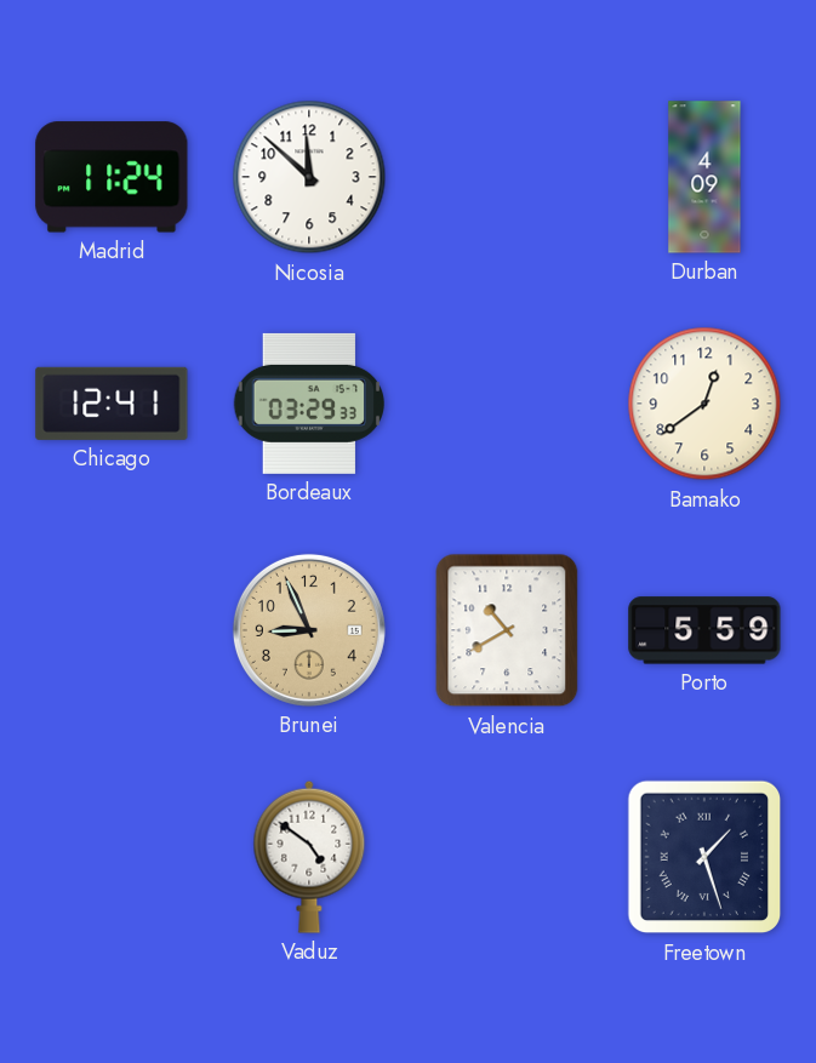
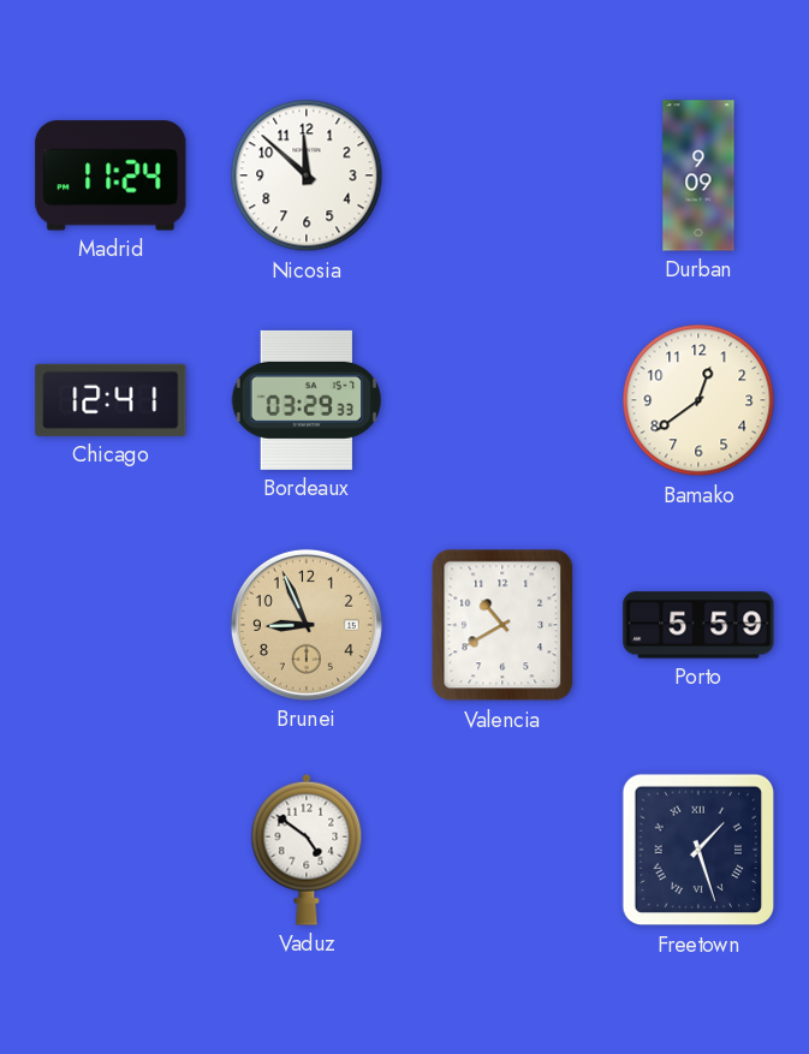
Durban: 4:09 -> 9:09
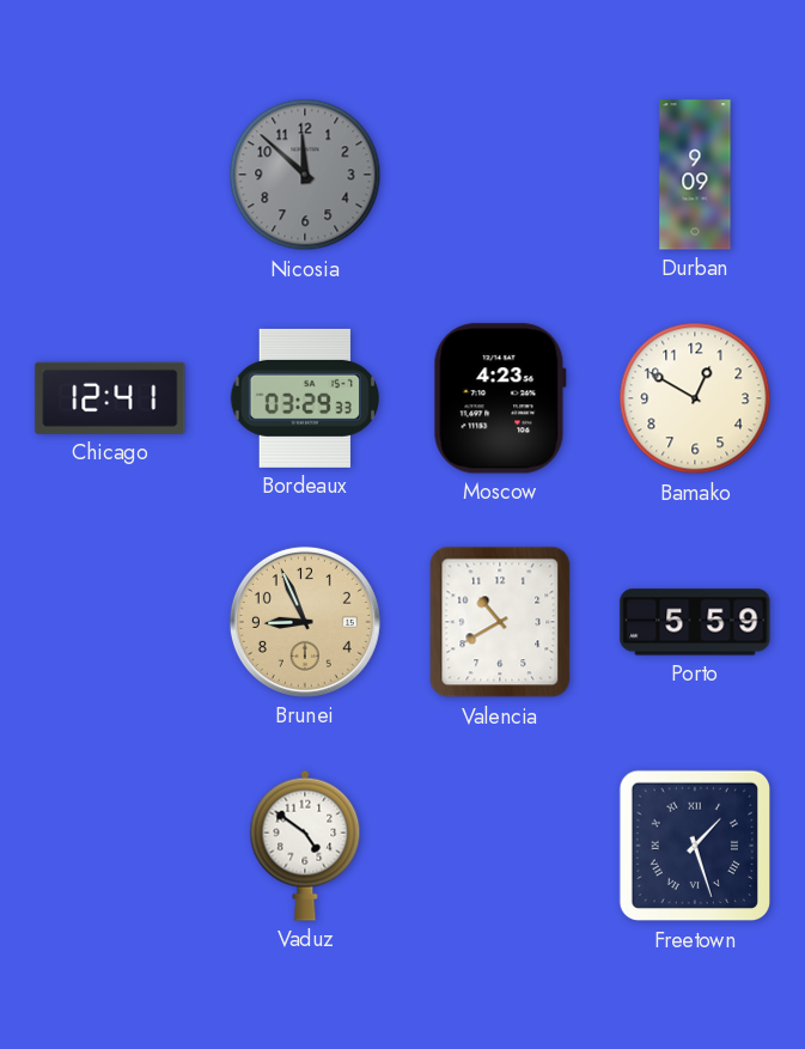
Madrid: 11:24 -> none
Nicosia dial: white -> grey
Moscow: none -> 4:23
Bamako: 12:39 -> 12:50
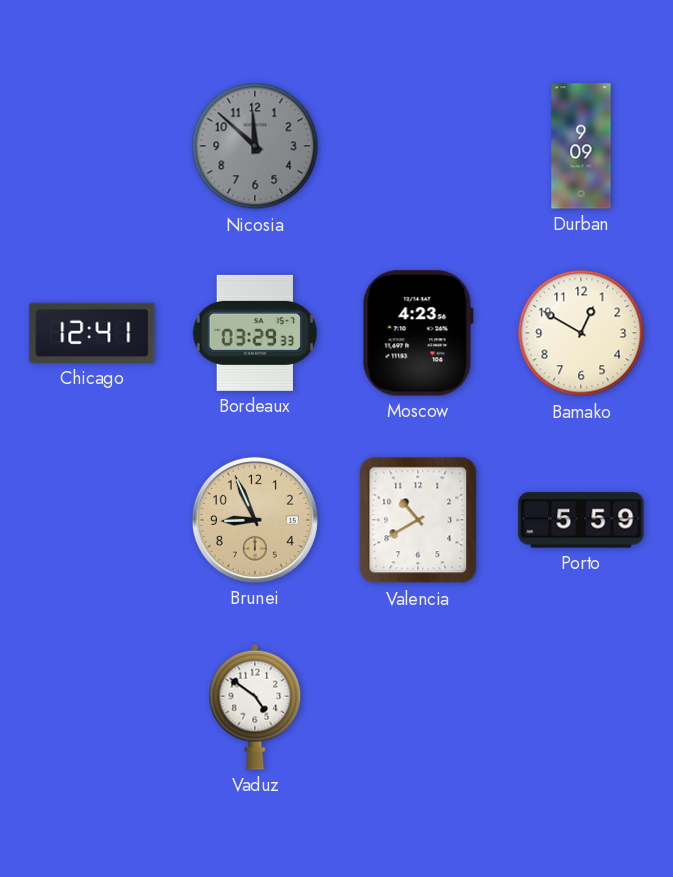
Freetown: 1:27 -> none
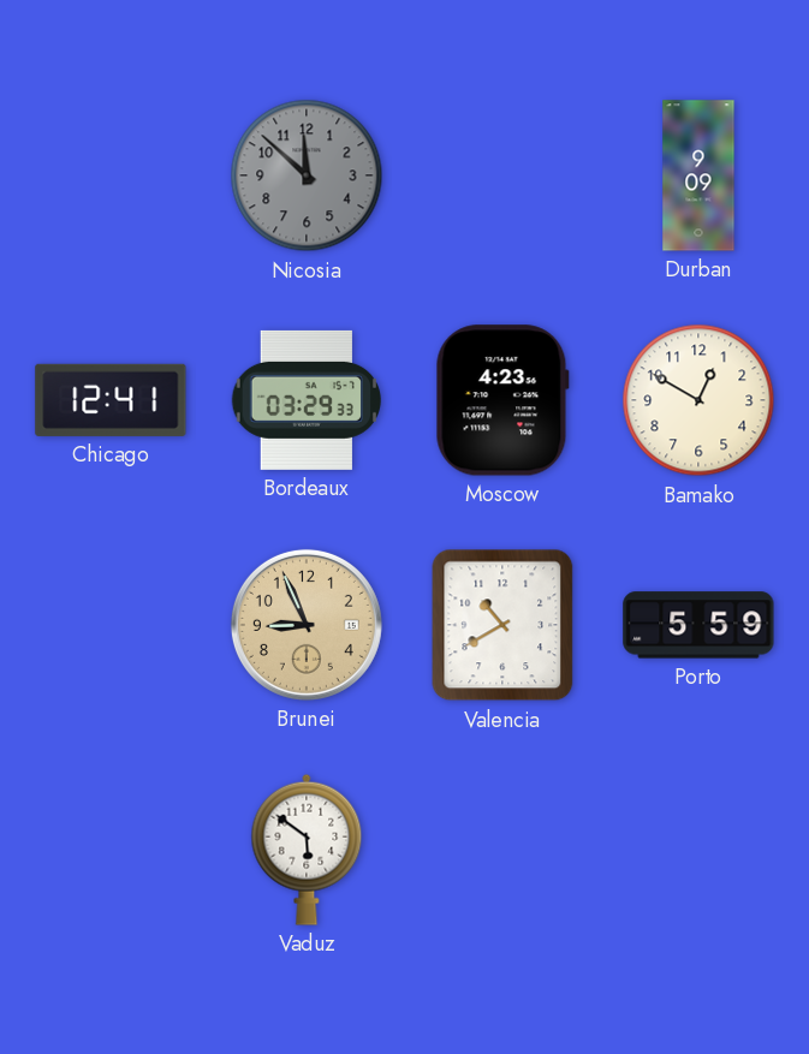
Vaduz: 4:51 -> 5:51
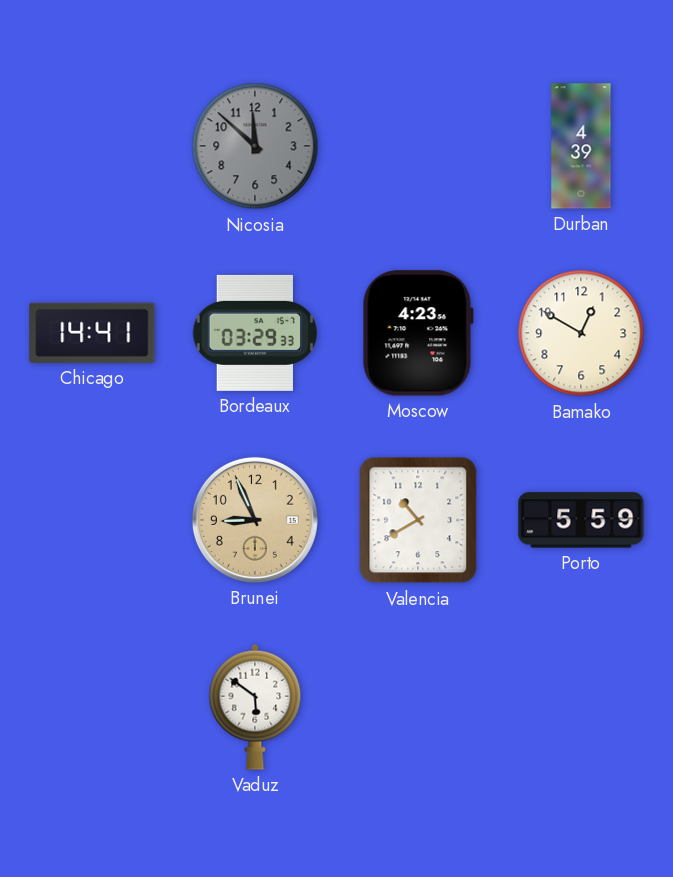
Durban: 9:09 -> 4:39
Chicago: 12:41 -> 14:41
